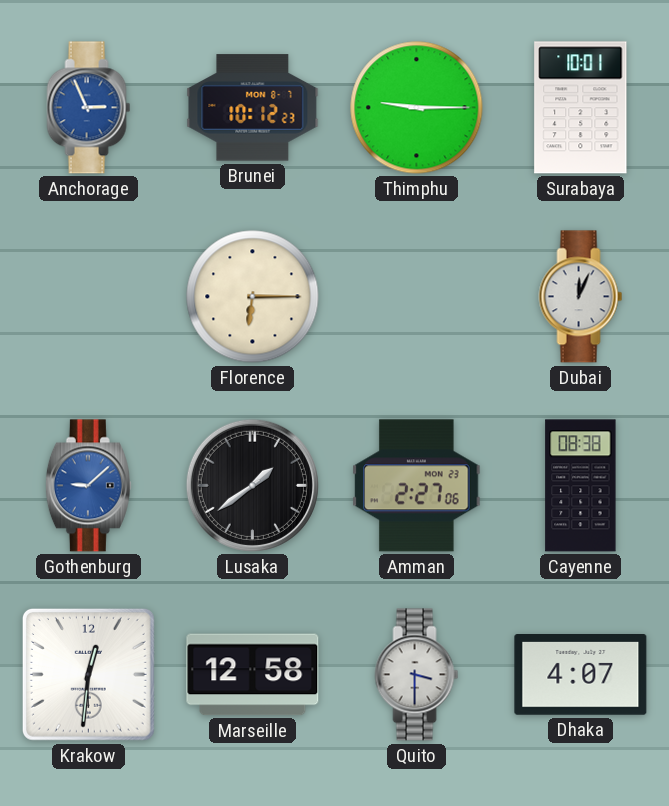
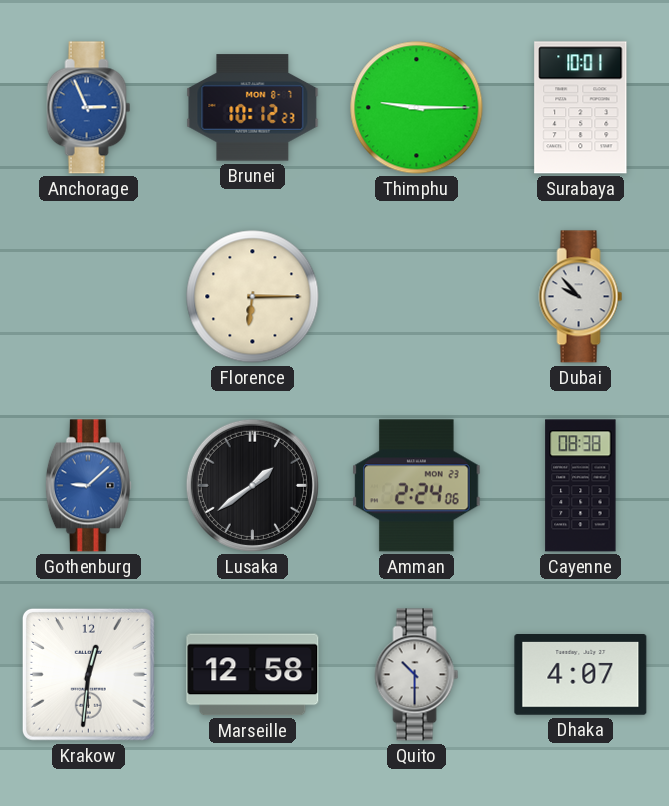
Dubai: 12:04 -> 9:53
Amman: 2:27 -> 2:24
Quito: 3:30 -> 10:30
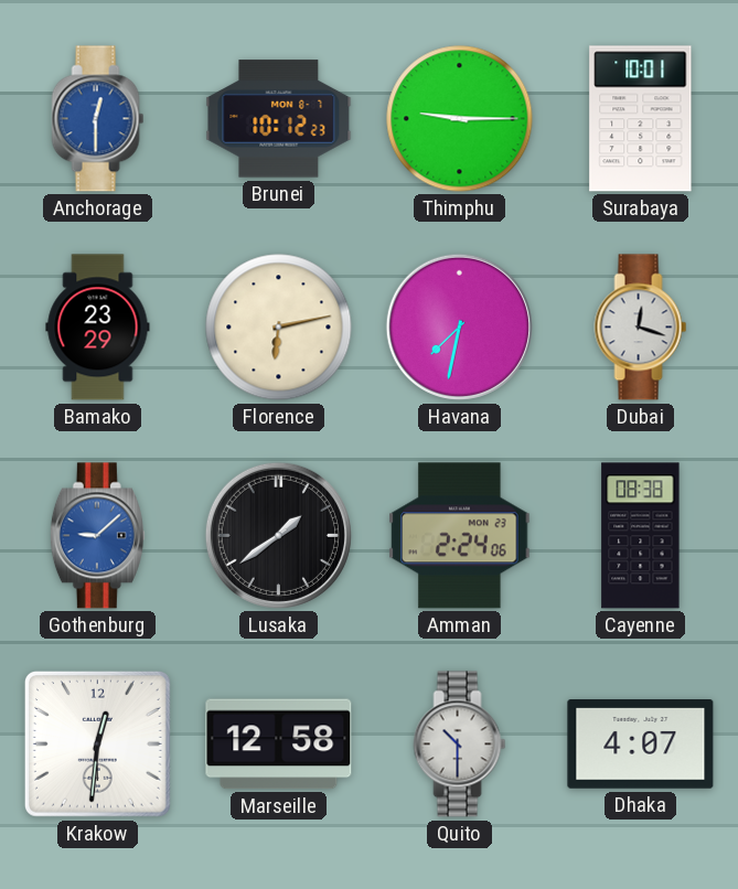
Anchorage: 2:56 -> 12:30
Bamako: none -> 23:29
Florence: 6:15 -> 6:13
Havana: none -> 7:32
Dubai: 9:53 -> 12:18
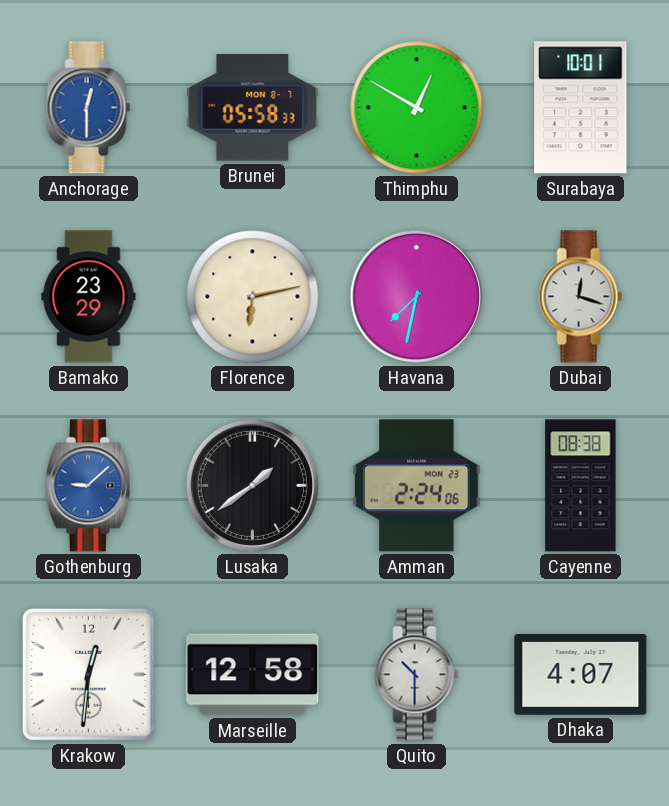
Brunei: 10:12 -> 05:58
Thimphu: 9:15 -> 12:50
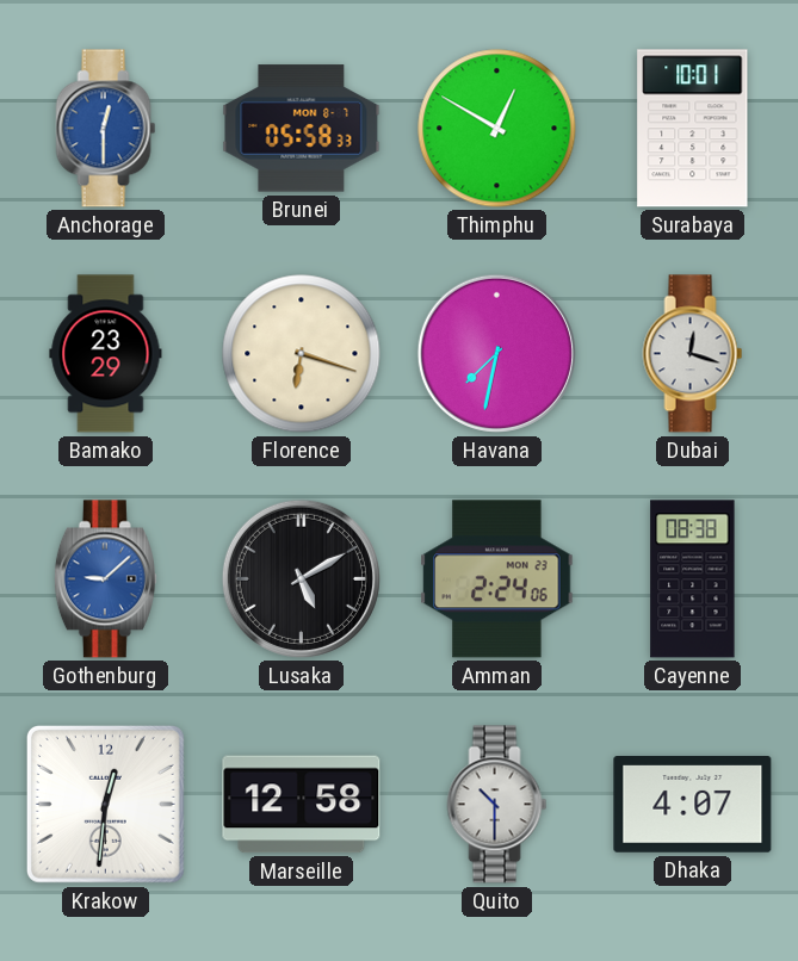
Florence: 6:13 -> 6:18
Lusaka: 1:39 -> 5:10
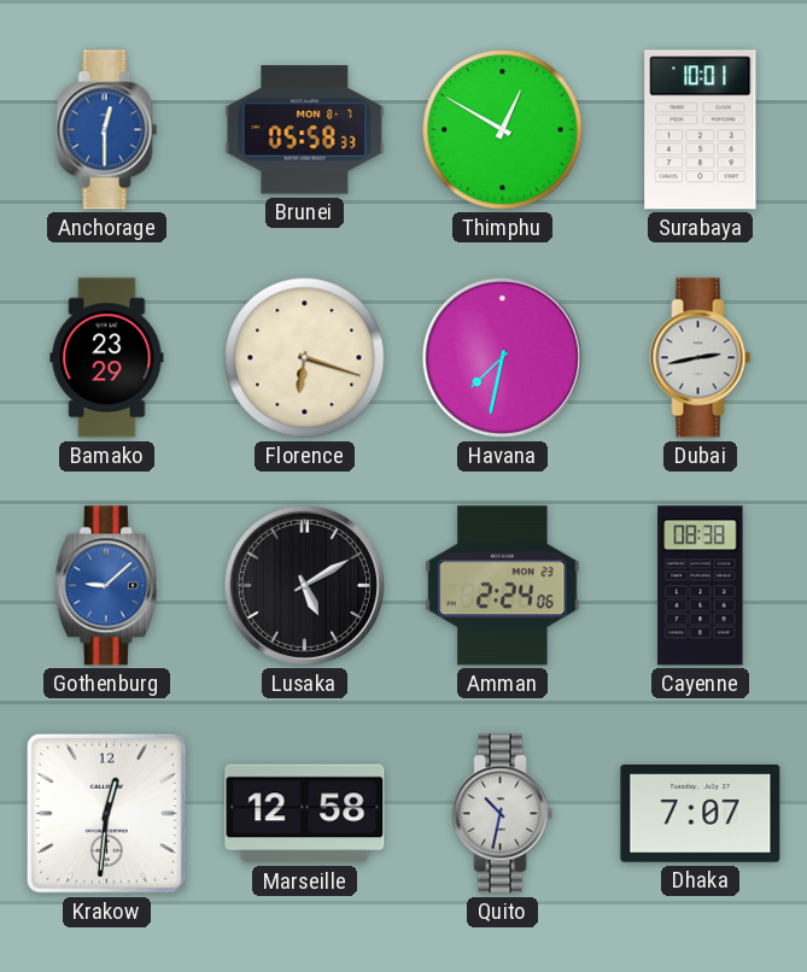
Dubai: 12:18 -> 2:43
Quito: 10:30 -> 10:32
Dhaka: 4:07 -> 7:07
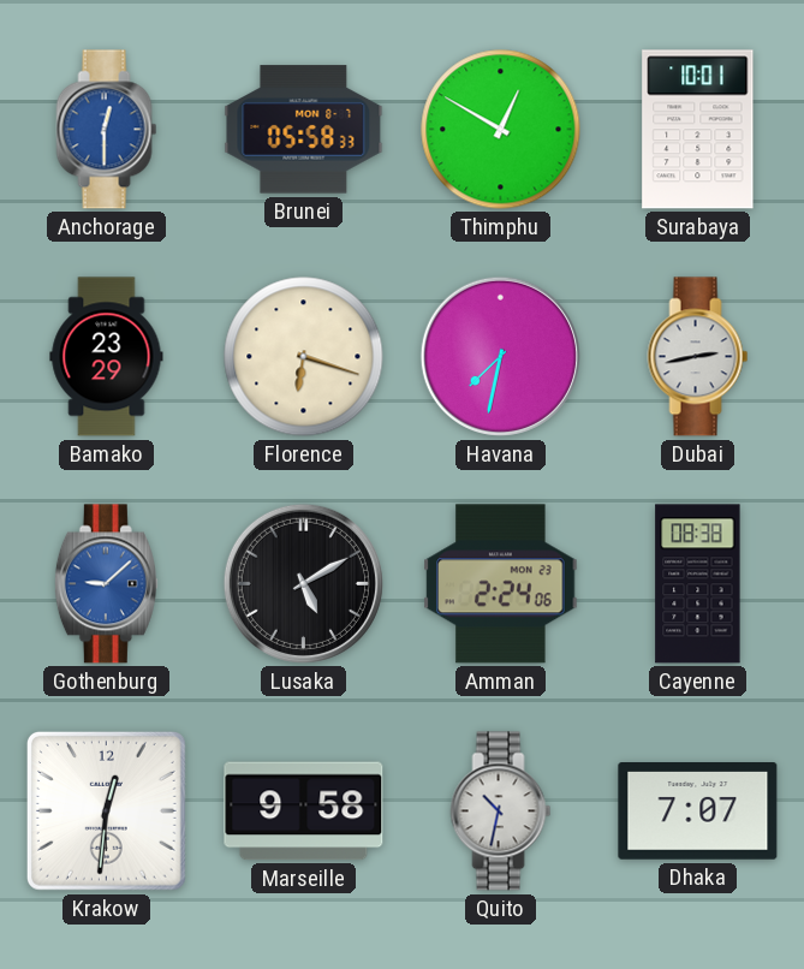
Marseille: 12:58 -> 9:58
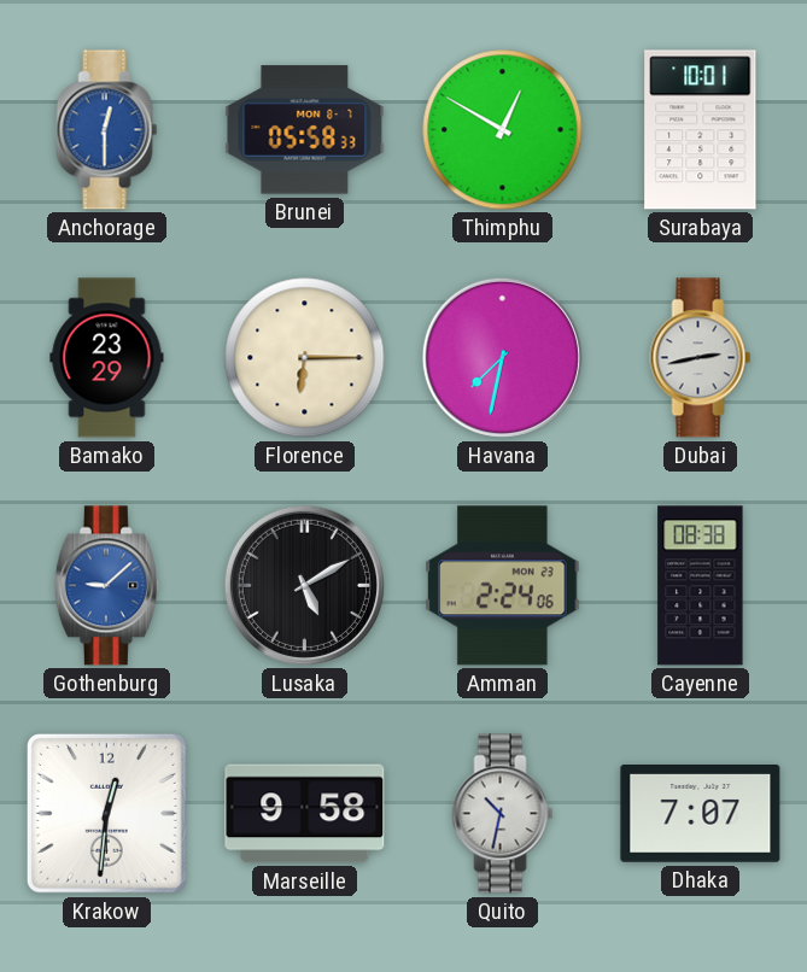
Florence: 6:18 -> 6:15
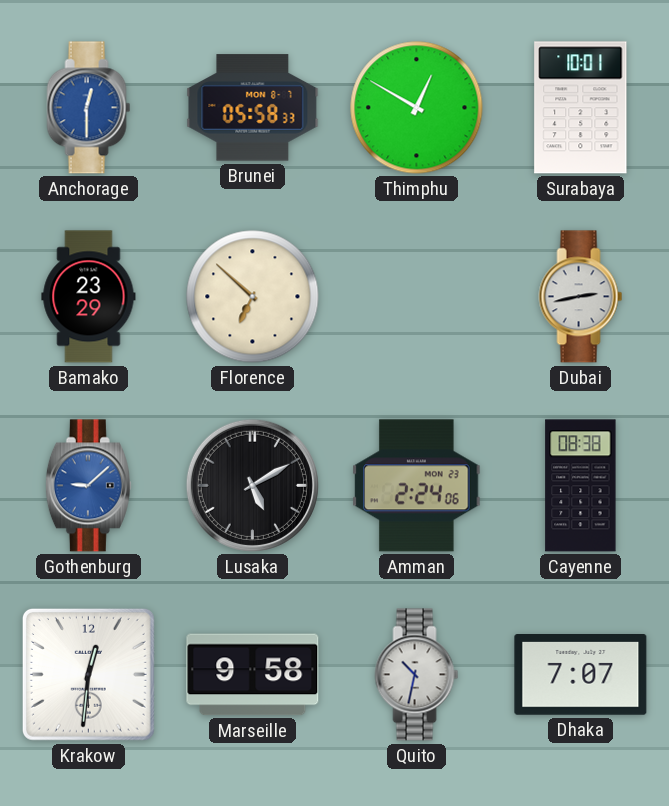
Florence: 6:15 -> 6:52
Havana: 7:32 -> none
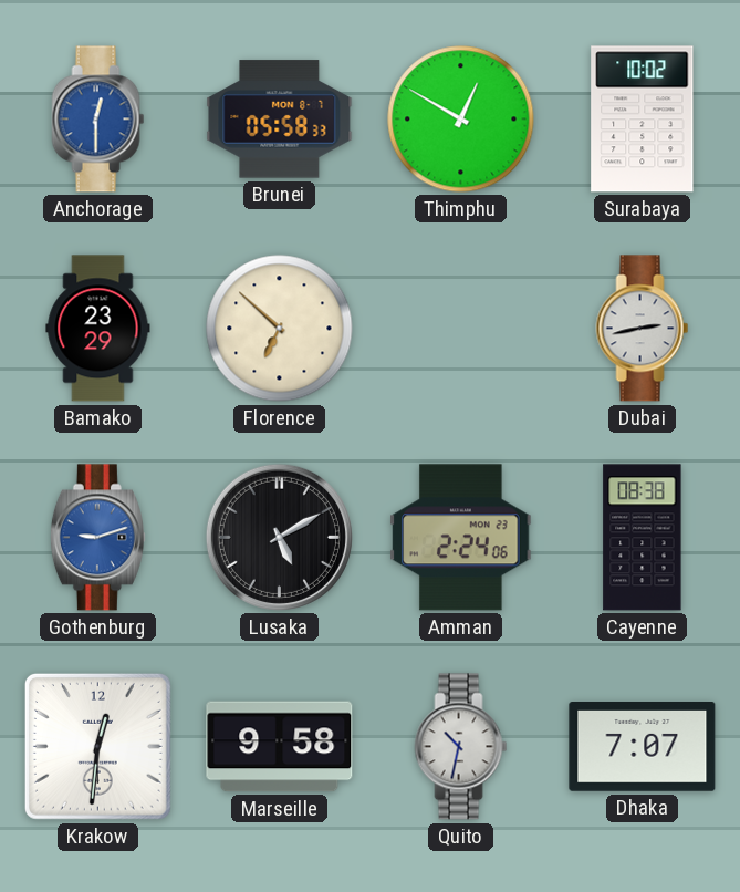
Surabaya: 10:01 -> 10:02
Gothenburg: 9:08 -> 9:12
